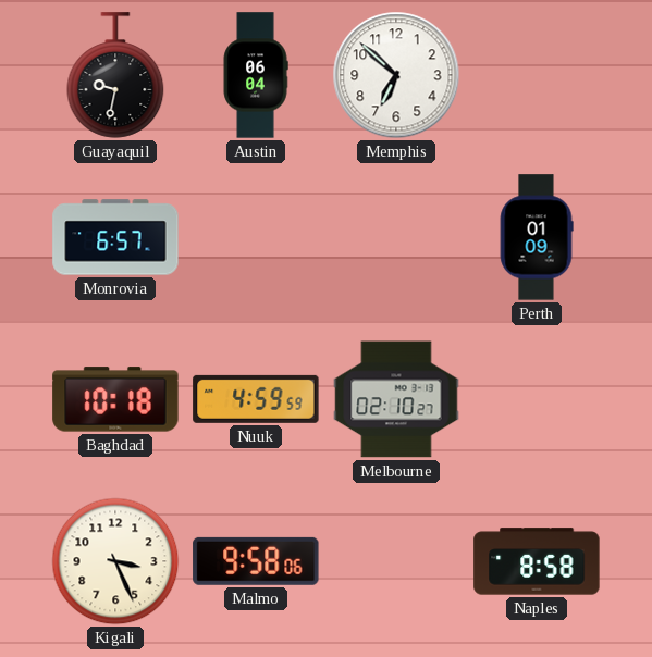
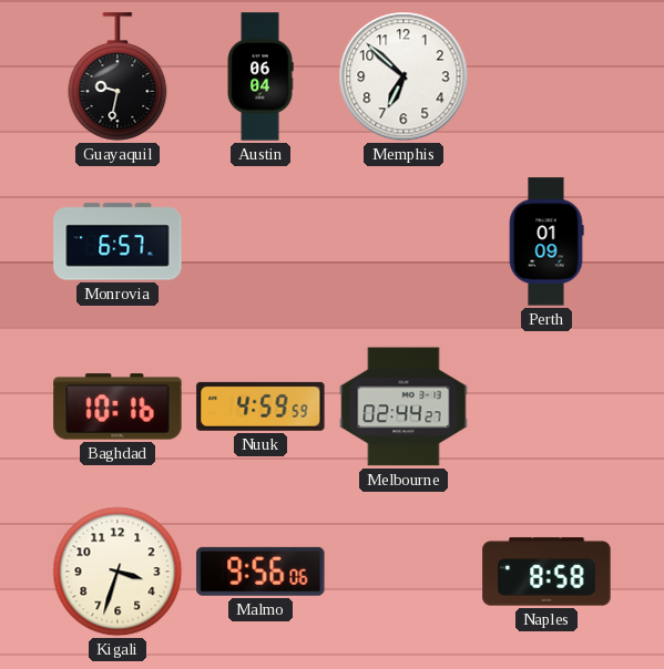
Baghdad: 10:18 -> 10:16
Melbourne: 02:10 -> 02:44
Kigali: 3:26 -> 3:33
Malmo: 9:58 -> 9:56
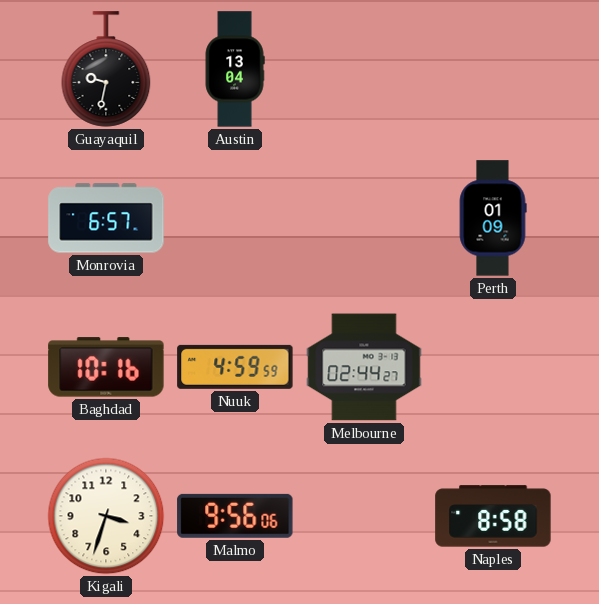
Austin: 06:04 -> 13:04
Memphis: 6:52 -> none
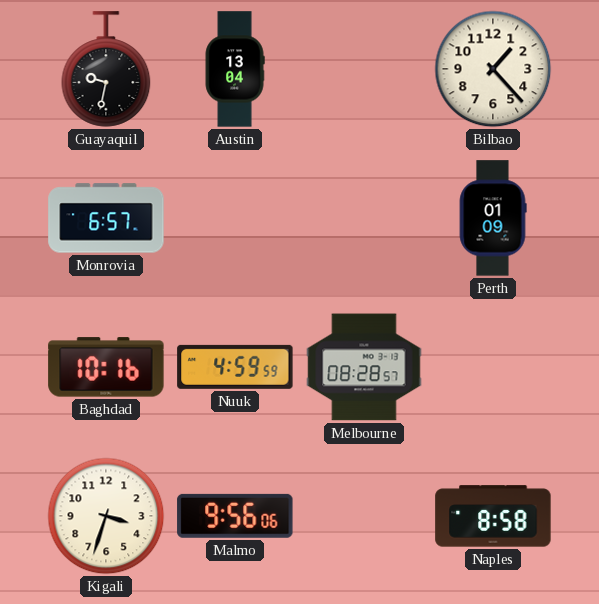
Bilbao: none -> 1:23
Melbourne: 02:44 -> 08:28
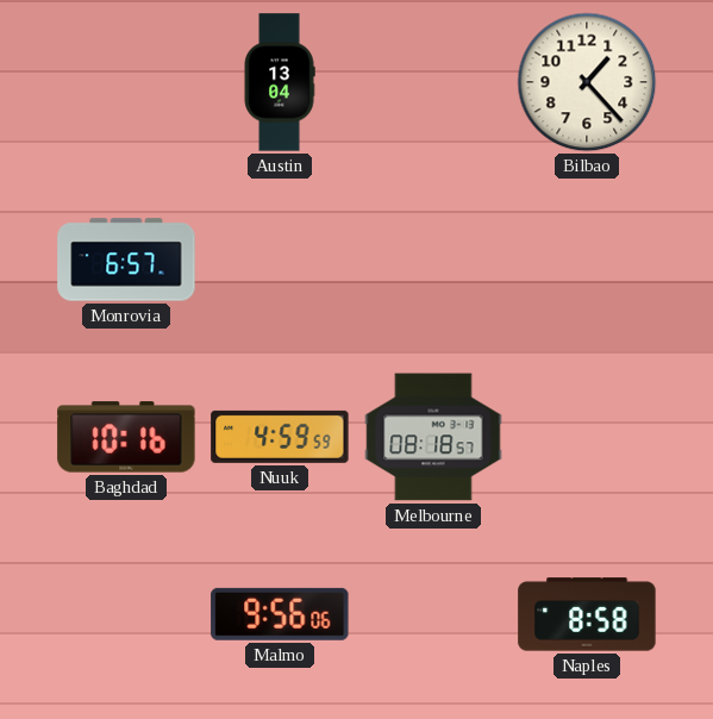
Guayaquil: 9:32 -> none
Perth: 01:09 -> none
Melbourne: 08:28 -> 08:18
Kigali: 3:33 -> none
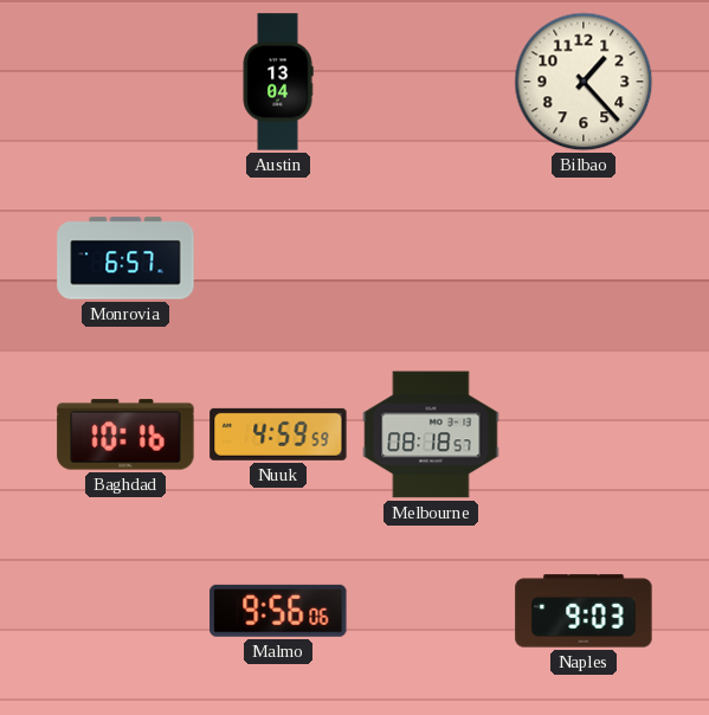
Naples: 8:58 -> 9:03
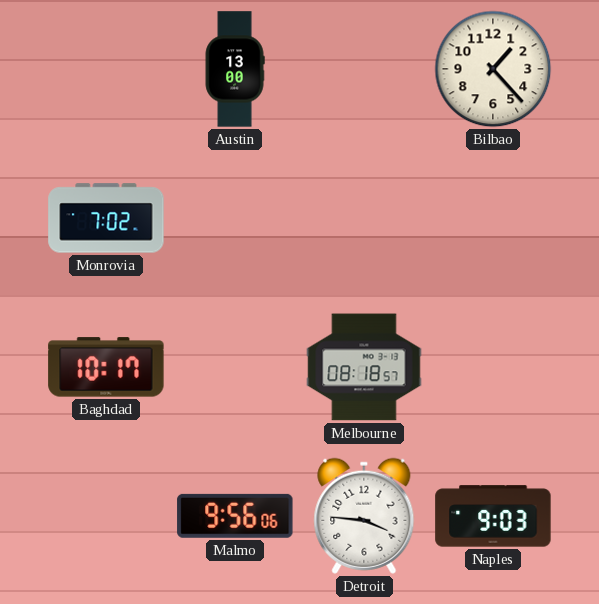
Austin: 13:04 -> 13:00
Monrovia: 6:57 -> 7:02
Baghdad: 10:16 -> 10:17
Nuuk: 4:59 -> none
Detroit: none -> 3:46
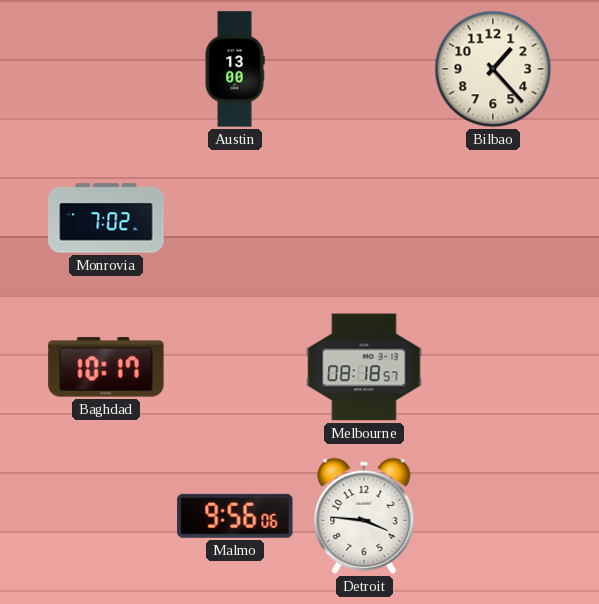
Naples: 9:03 -> none
